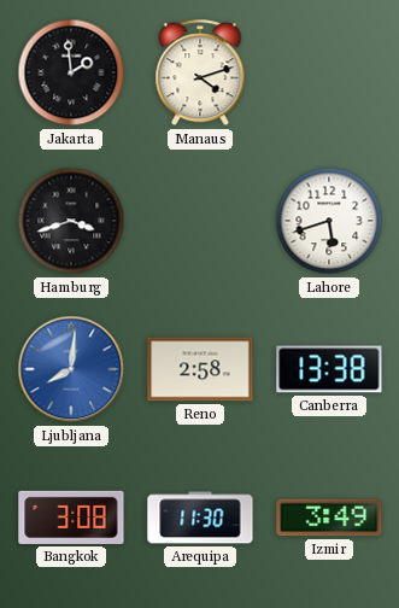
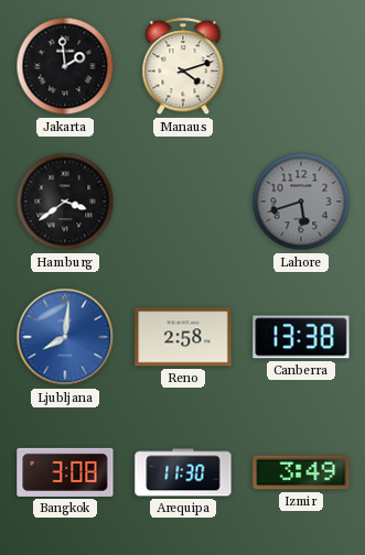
Hamburg: 3:42 -> 3:39
Lahore dial: white -> grey
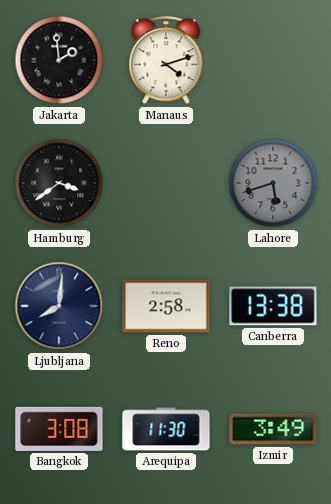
Ljubljana dial: blue -> navy
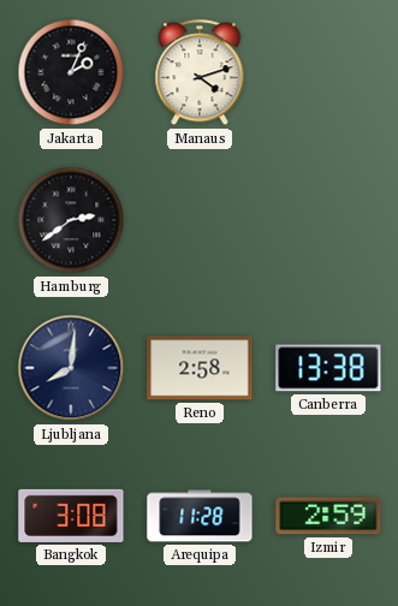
Jakarta: 1:59 -> 2:04
Hamburg: 3:39 -> 2:39
Lahore: 5:42 -> none
Arequipa: 11:30 -> 11:28
Izmir: 3:49 -> 2:59
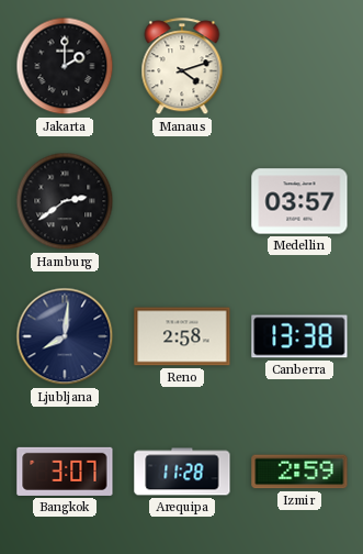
Jakarta: 2:04 -> 2:00
Medellin: none -> 03:57
Bangkok: 3:08 -> 3:07
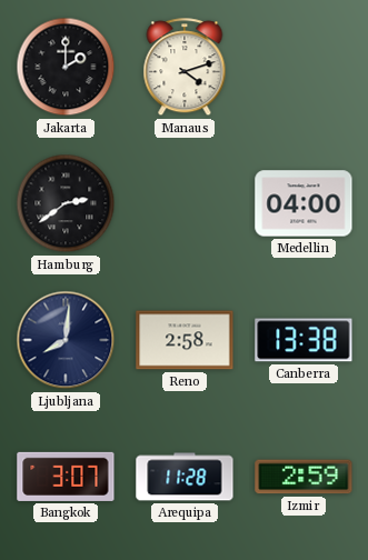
Medellin: 03:57 -> 04:00
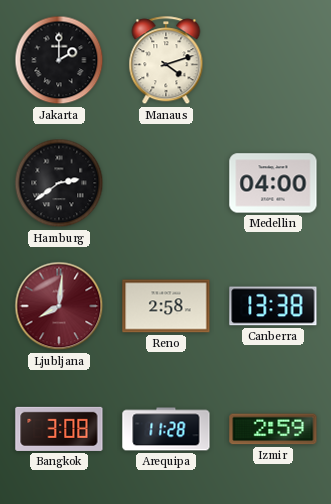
Ljubljana dial: navy -> burgundy
Bangkok: 3:07 -> 3:08
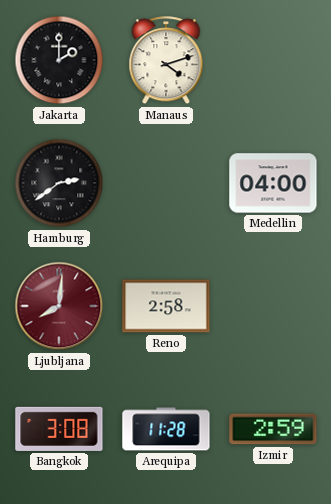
Canberra: 13:38 -> none
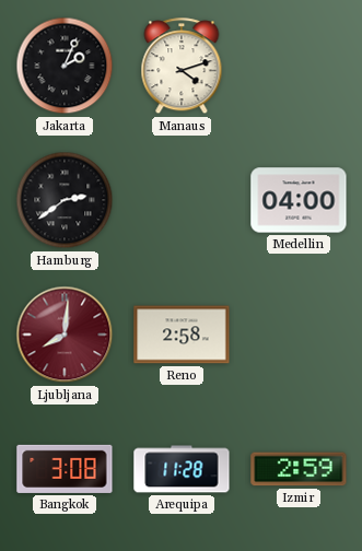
Jakarta: 2:00 -> 2:04
